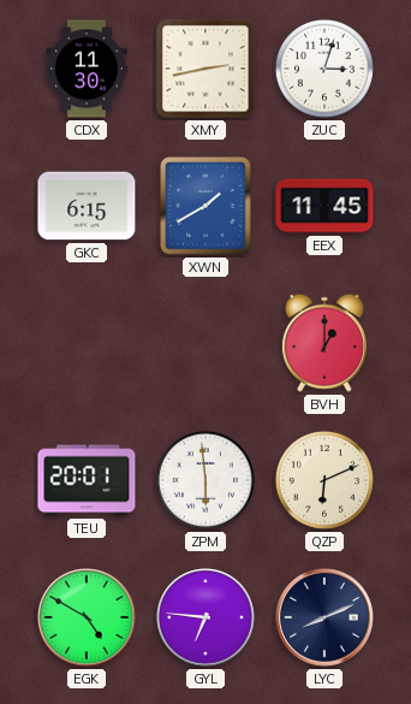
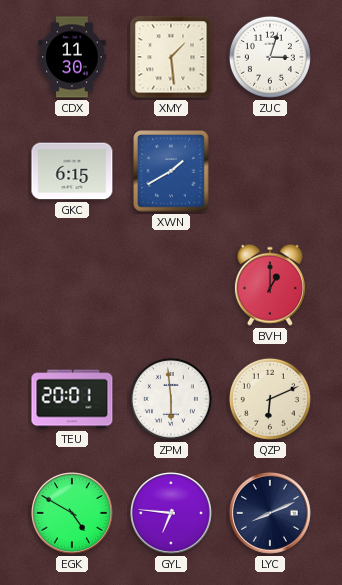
XMY: 2:43 -> 1:29
EEX: 11:45 -> none
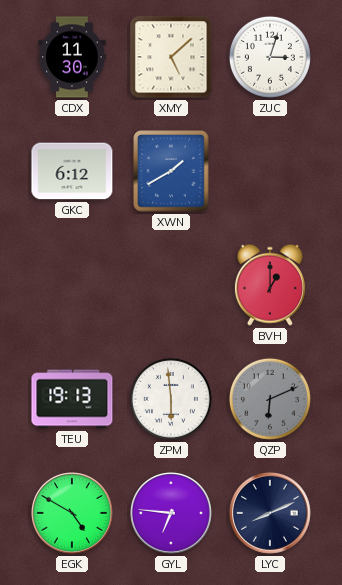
XMY: 1:29 -> 5:08
GKC: 6:15 -> 6:12
TEU: 20:01 -> 19:13
QZP dial: cream -> grey
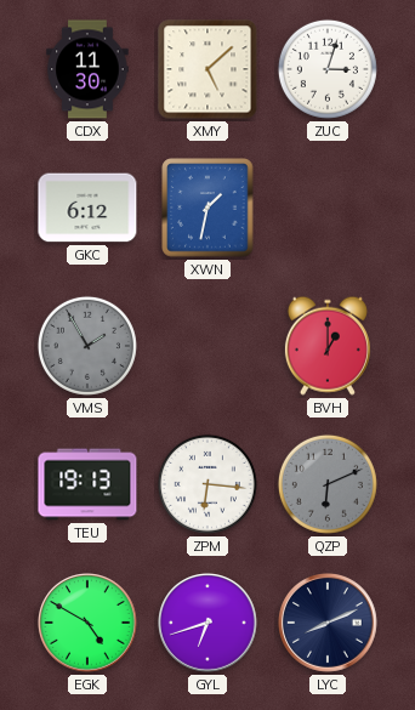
XWN: 1:40 -> 1:32
VMS: none -> 1:55
ZPM: 5:59 -> 6:16
GYL: 6:46 -> 6:42
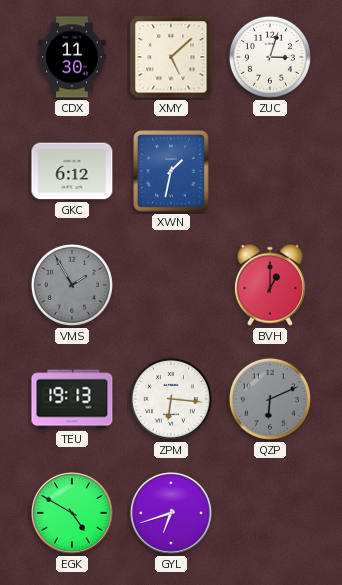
LYC: 8:11 -> none
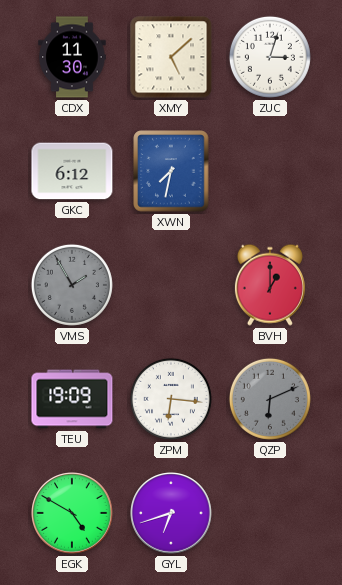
XWN: 1:32 -> 7:32
TEU: 19:13 -> 19:09
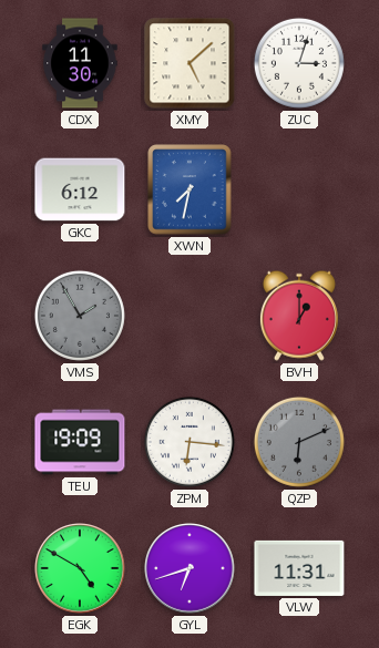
VLW: none -> 11:31
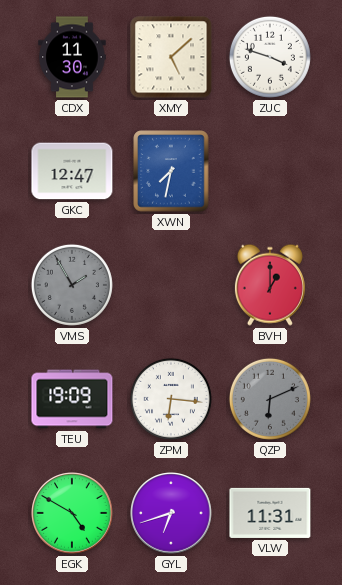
ZUC: 3:03 -> 3:48
GKC: 6:12 -> 12:47
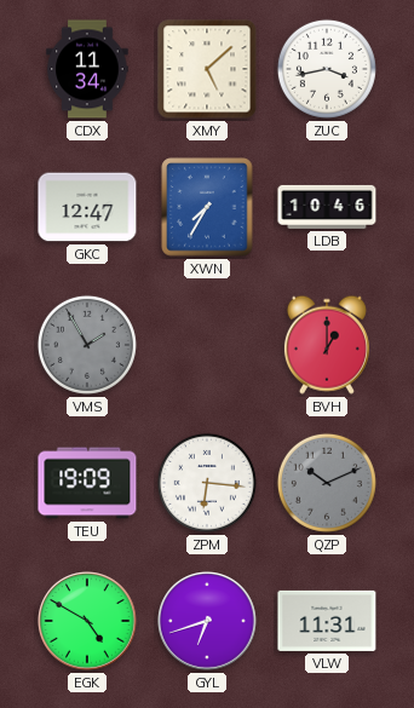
CDX: 11:30 -> 11:34
ZUC: 3:48 -> 3:43
XWN: 7:32 -> 7:35
LDB: none -> 10:46
QZP: 6:11 -> 10:11
